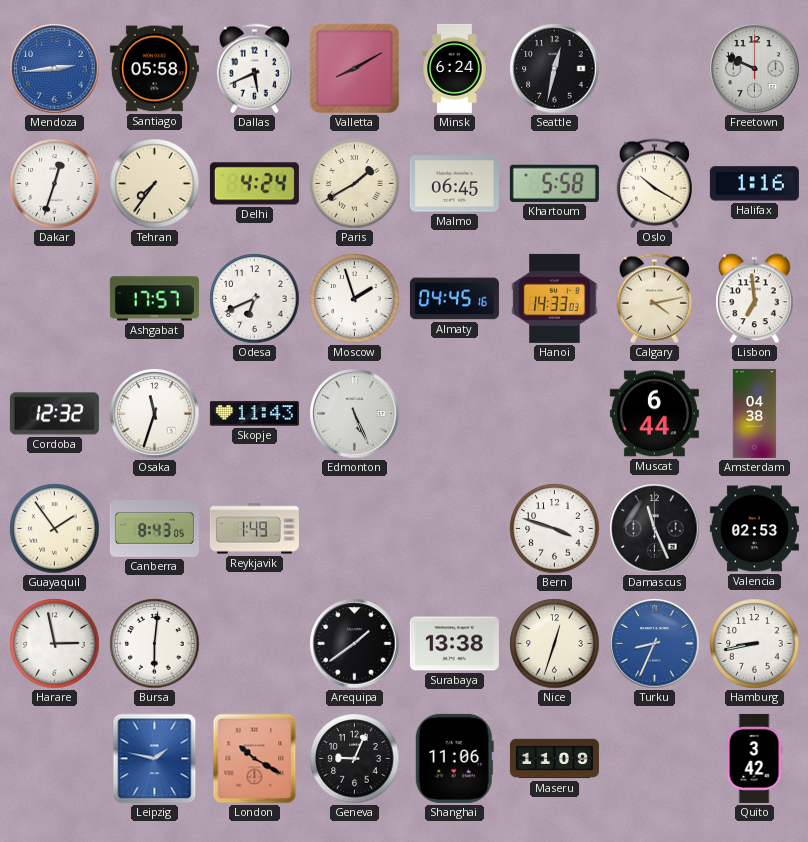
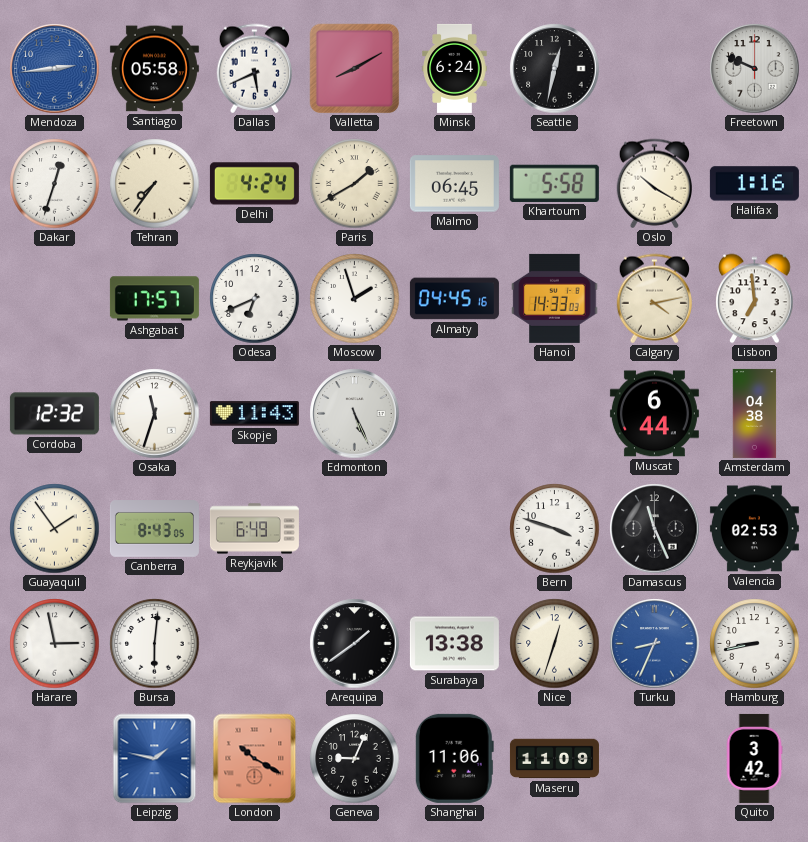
Reykjavik: 1:49 -> 6:49
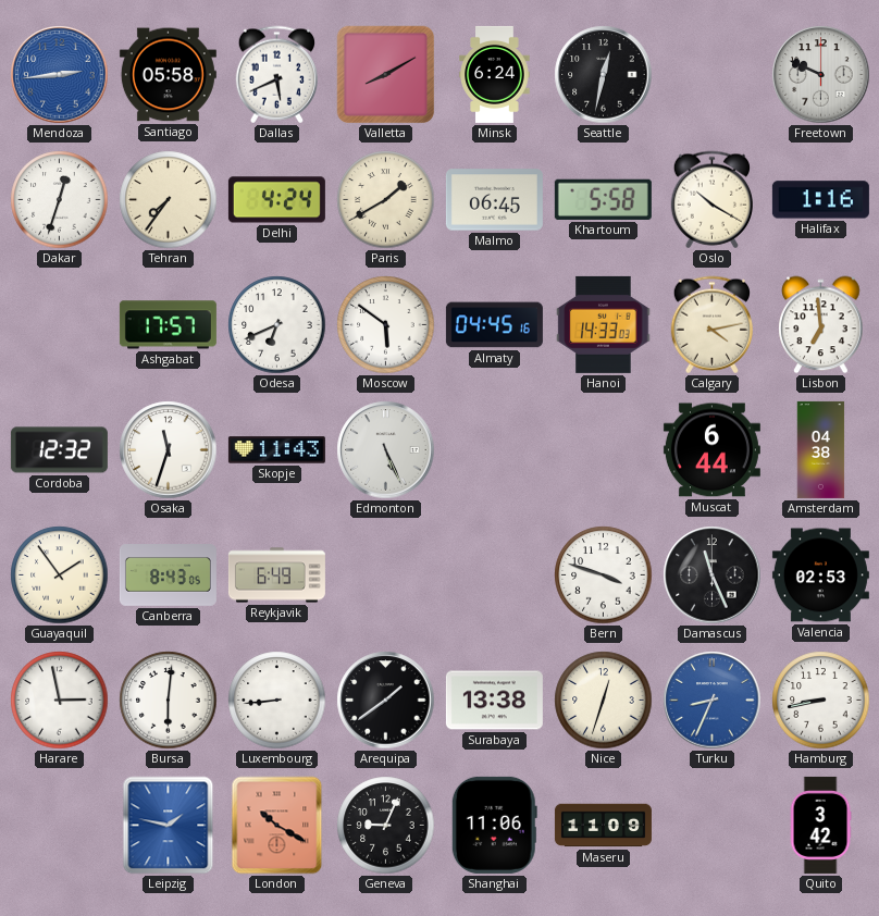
Moscow: 1:57 -> 5:51
Luxembourg: none -> 8:44
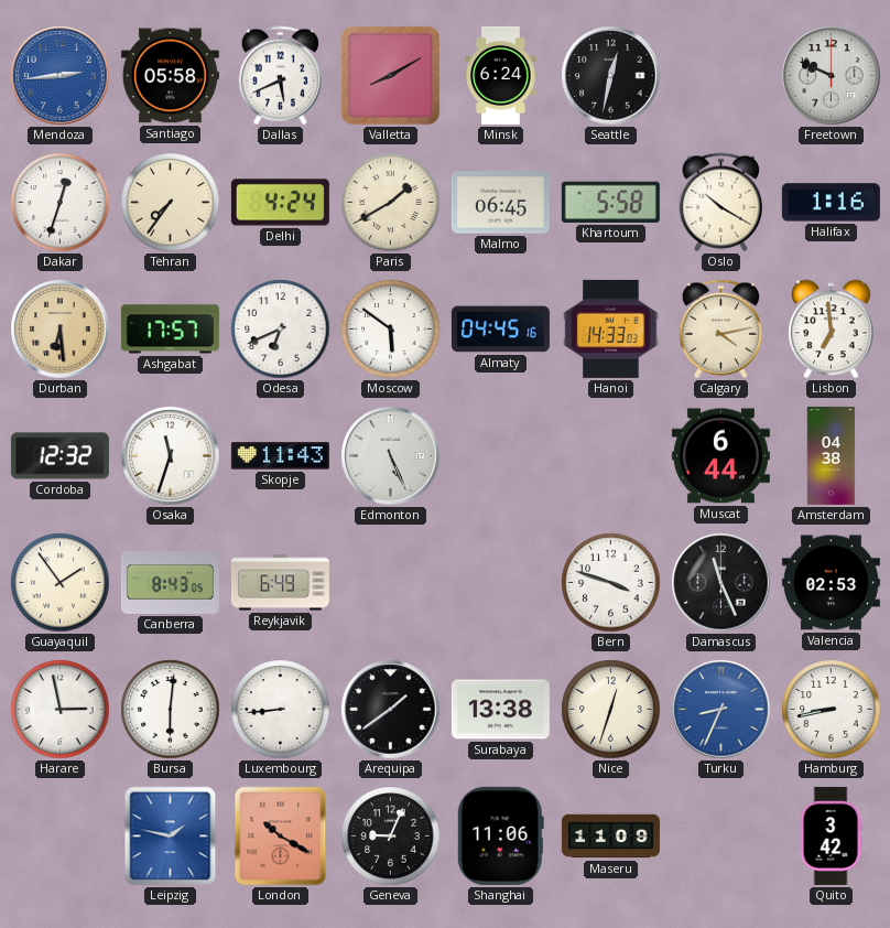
Durban: none -> 6:29
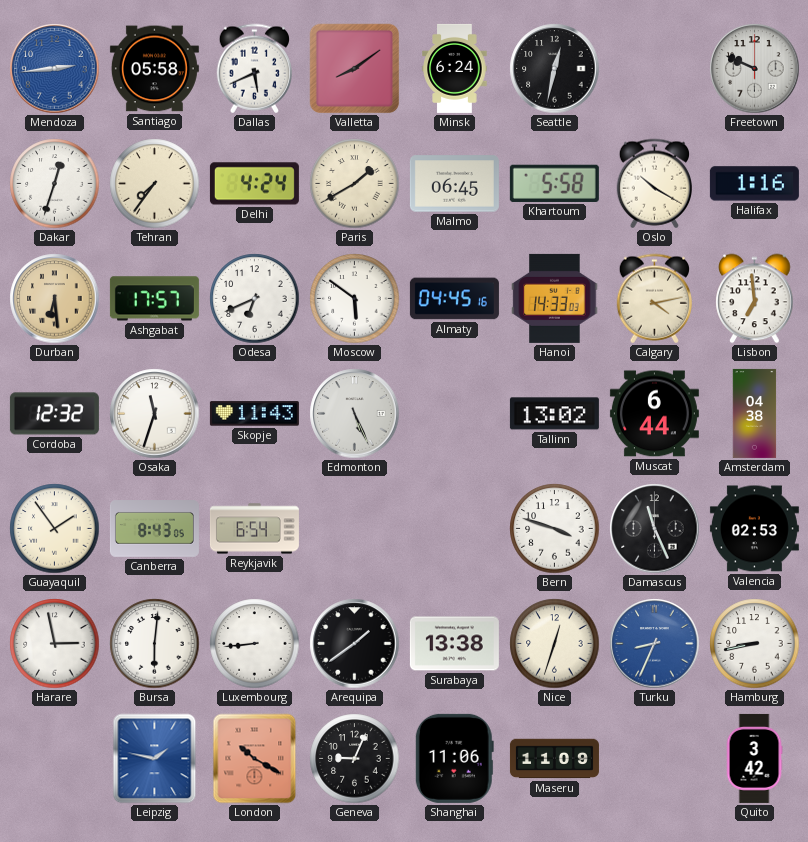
Valletta: 8:10 -> 8:09
Tallinn: none -> 13:02
Reykjavik: 6:49 -> 6:54
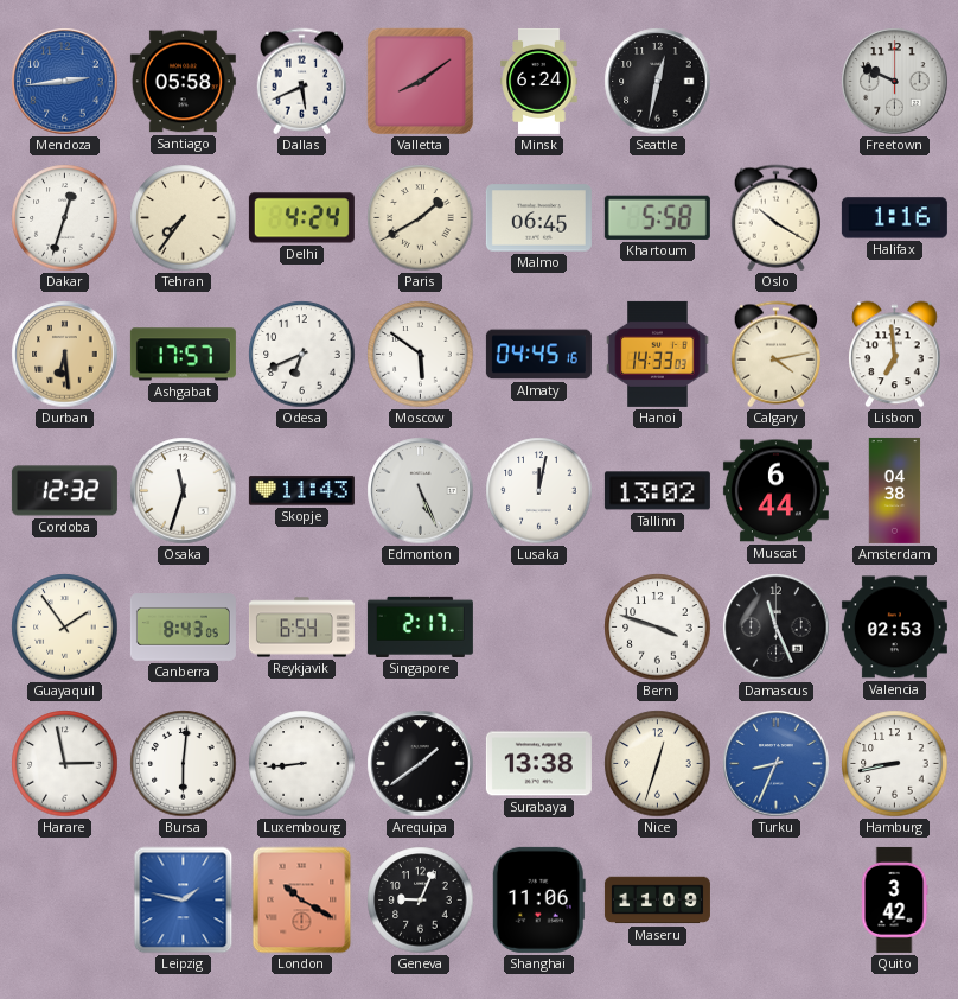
Lusaka: none -> 12:02
Singapore: none -> 2:17
